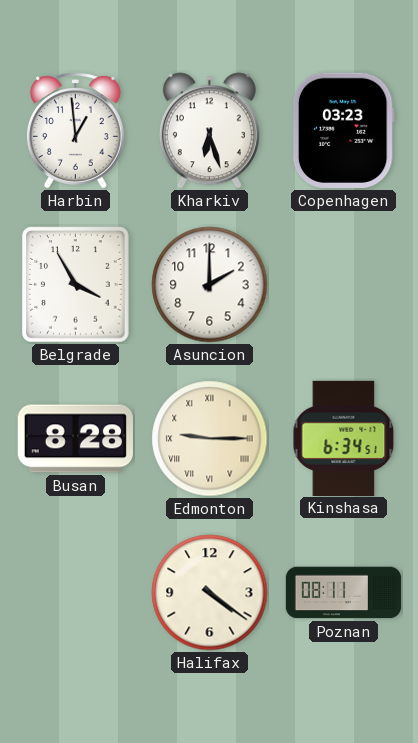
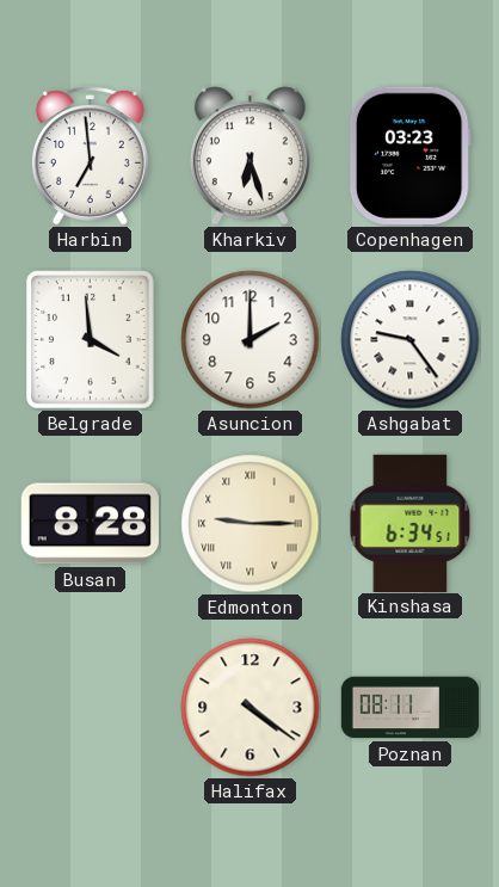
Harbin: 12:59 -> 6:59
Belgrade: 3:55 -> 3:59
Ashgabat: none -> 9:24
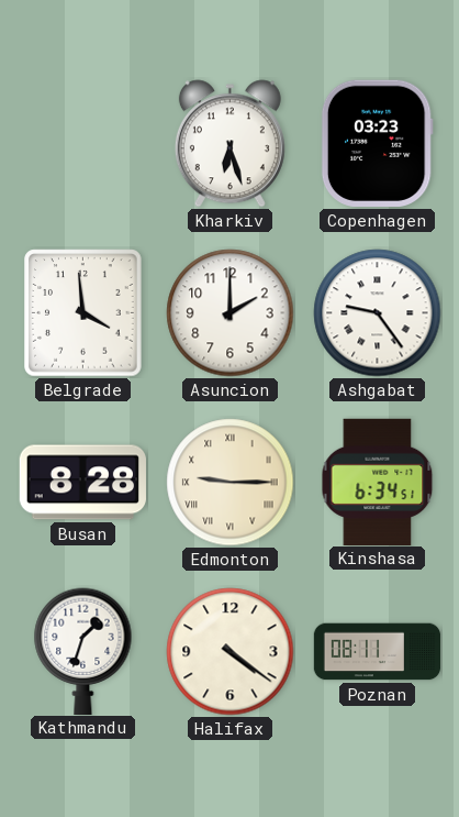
Harbin: 6:59 -> none
Kathmandu: none -> 1:33
